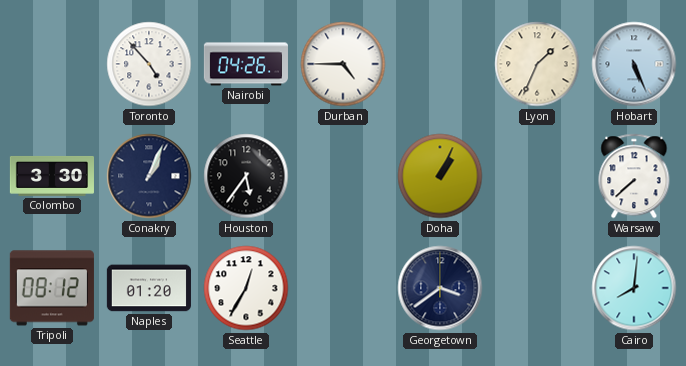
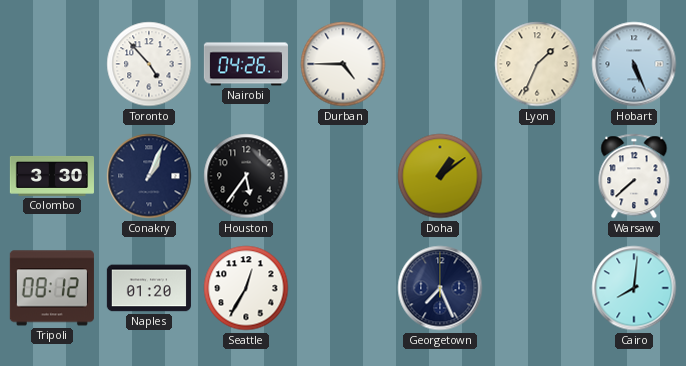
Doha: 1:04 -> 1:09
Georgetown: 3:39 -> 7:26
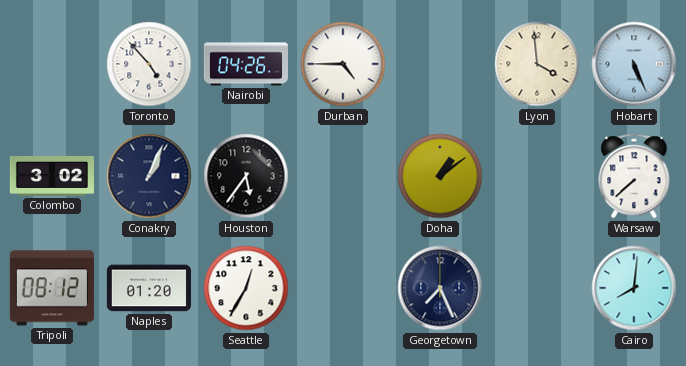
Lyon: 1:34 -> 3:59
Colombo: 3:30 -> 3:02
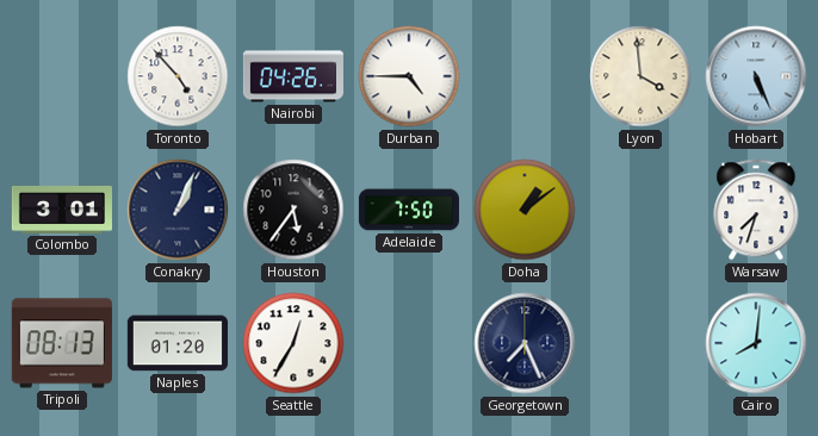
Colombo: 3:02 -> 3:01
Adelaide: none -> 7:50
Warsaw: 7:38 -> 7:33
Tripoli: 08:12 -> 08:13
